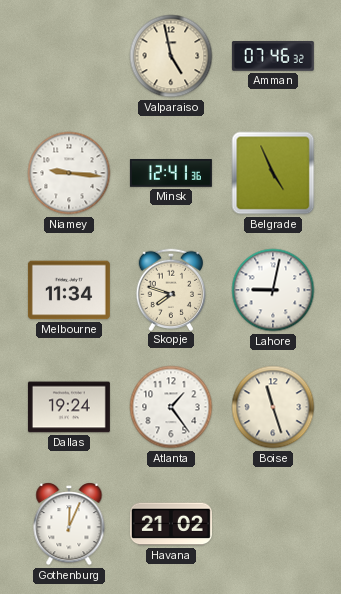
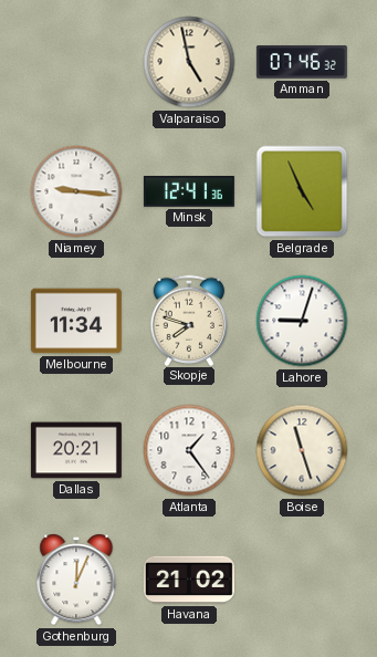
Lahore: 9:02 -> 9:03
Dallas: 19:24 -> 20:21
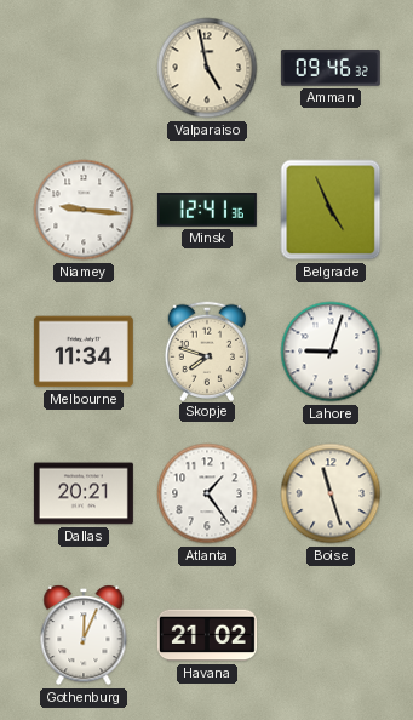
Amman: 07:46 -> 09:46
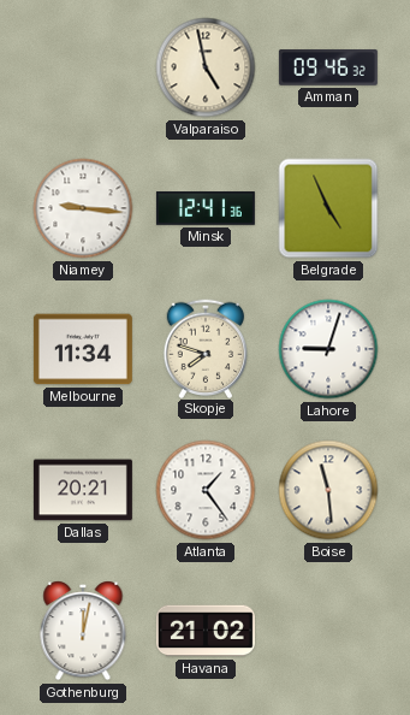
Boise: 11:27 -> 11:29
Gothenburg: 12:04 -> 12:02
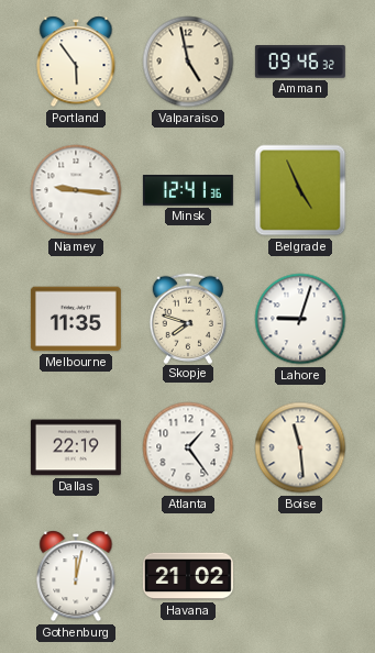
Portland: none -> 5:54
Melbourne: 11:34 -> 11:35
Dallas: 20:21 -> 22:19
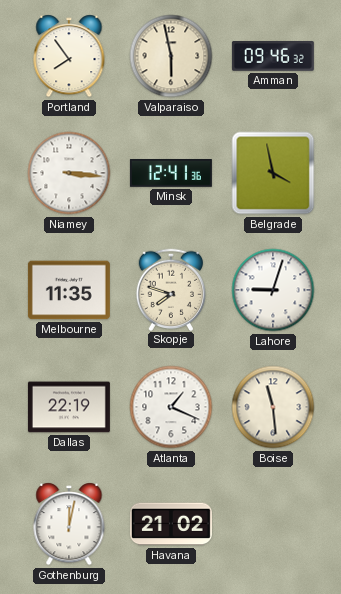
Portland: 5:54 -> 7:54
Valparaiso: 4:58 -> 5:58
Niamey: 9:16 -> 3:16
Belgrade: 4:56 -> 3:58
Atlanta: 1:24 -> 1:19
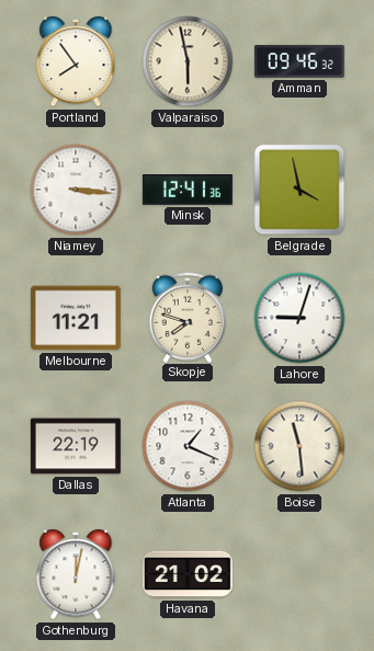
Melbourne: 11:35 -> 11:21
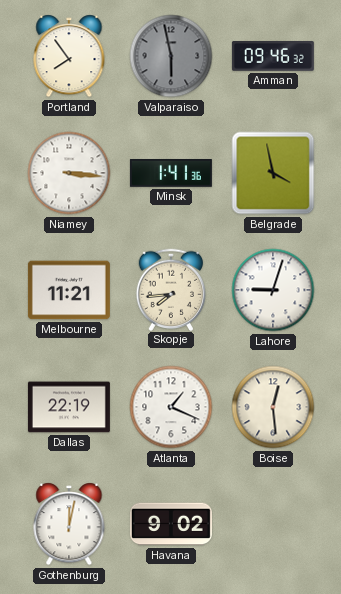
Valparaiso dial: cream -> grey
Minsk: 12:41 -> 1:41
Skopje: 7:48 -> 7:44
Boise: 11:29 -> 12:29
Havana: 21:02 -> 9:02
